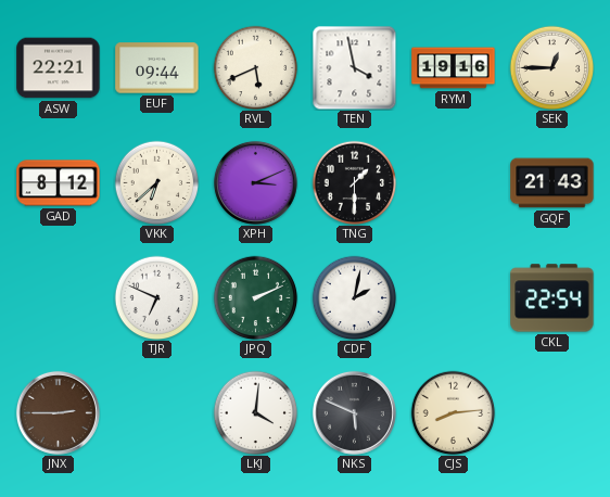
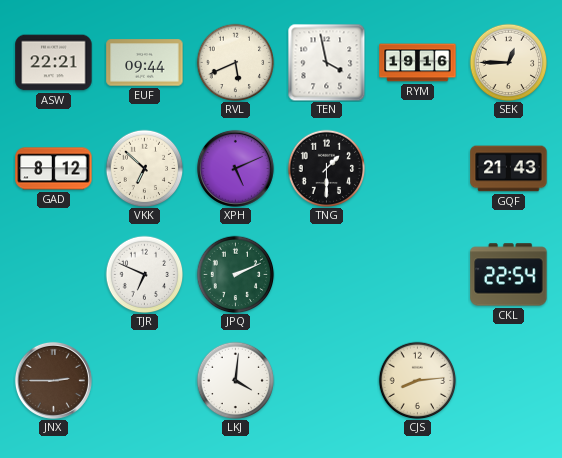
VKK: 6:38 -> 6:52
XPH: 3:11 -> 5:11
CDF: 2:02 -> none
NKS: 5:49 -> none
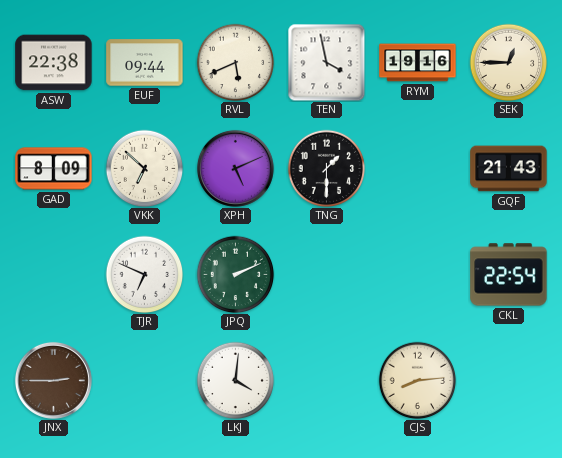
ASW: 22:21 -> 22:38
GAD: 8:12 -> 8:09
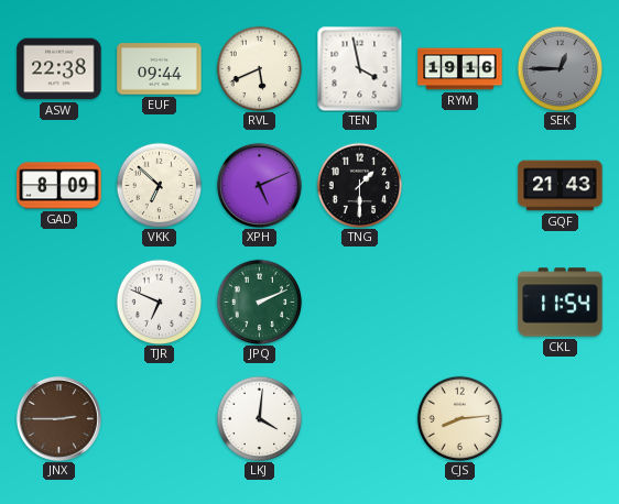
SEK dial: cream -> grey
CKL: 22:54 -> 11:54
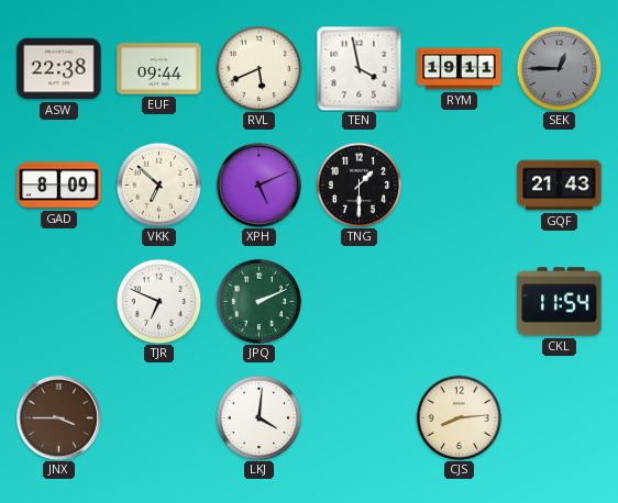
RYM: 19:16 -> 19:11
JNX: 2:45 -> 3:45
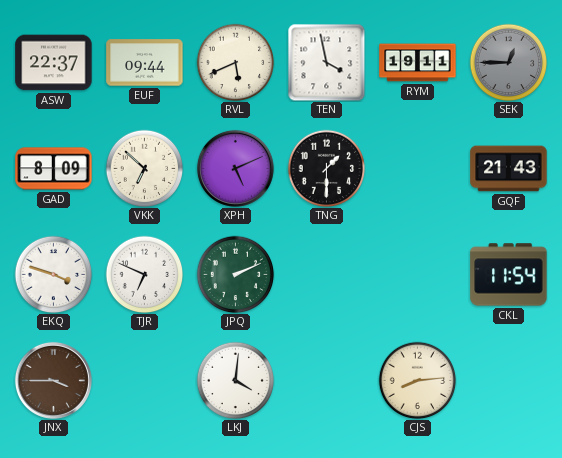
ASW: 22:38 -> 22:37
EKQ: none -> 3:48
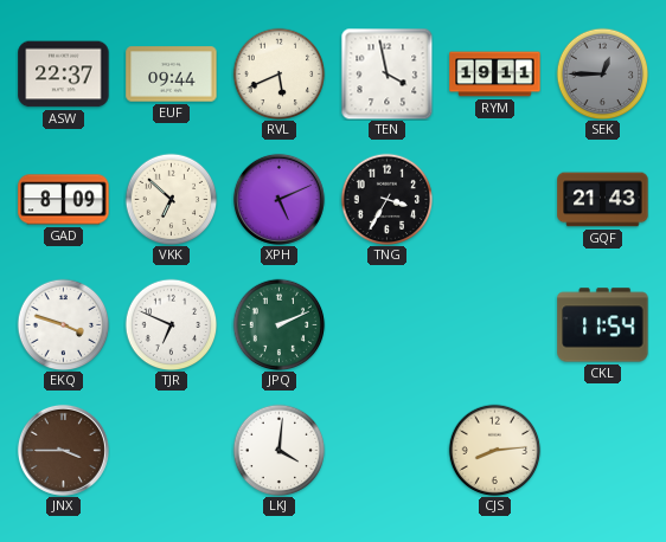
TNG: 1:30 -> 3:35
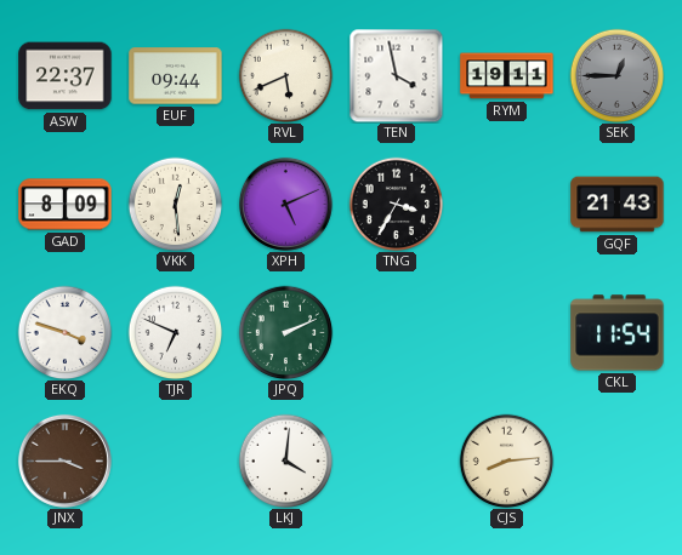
VKK: 6:52 -> 12:29
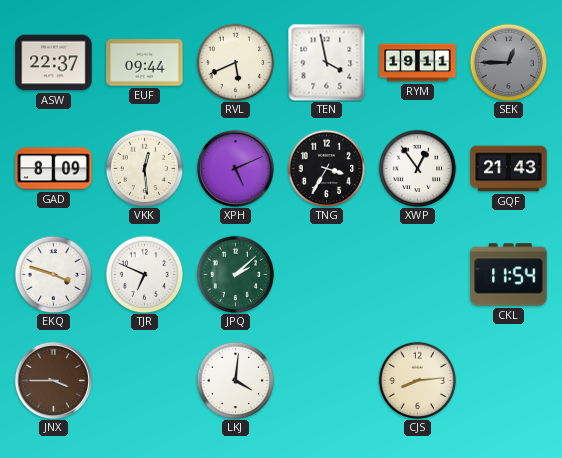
XWP: none -> 12:54
JPQ: 2:11 -> 2:08
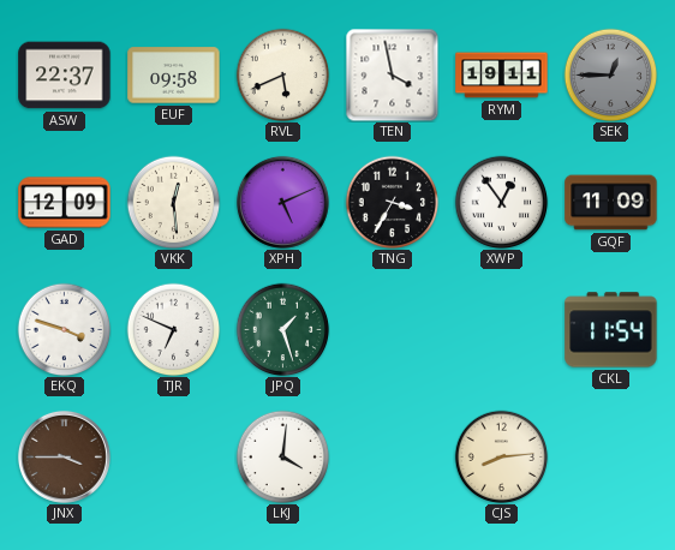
EUF: 09:44 -> 09:58
GAD: 8:09 -> 12:09
GQF: 21:43 -> 11:09
JPQ: 2:08 -> 1:27
